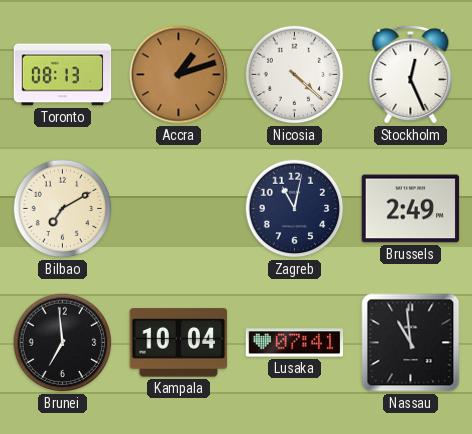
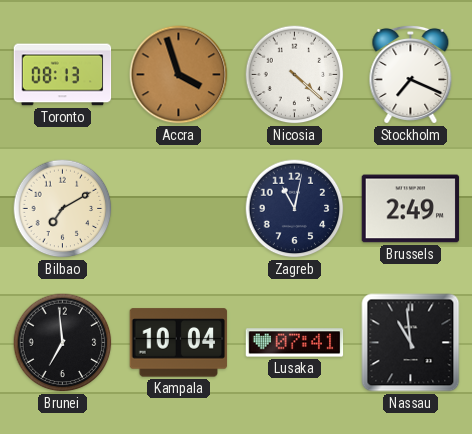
Accra: 1:12 -> 3:57
Stockholm: 12:26 -> 7:19
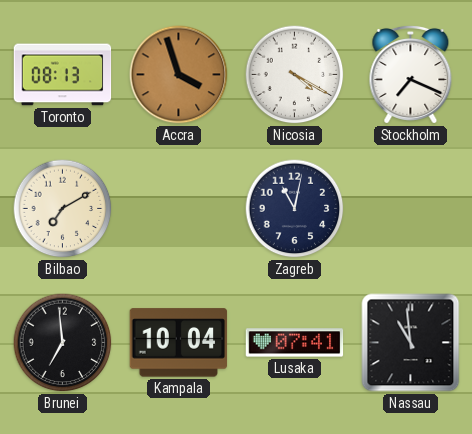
Nicosia: 4:22 -> 4:20
Brussels: 2:49 -> none
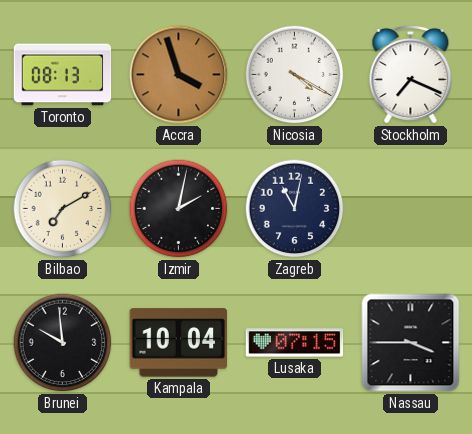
Izmir: none -> 2:02
Brunei: 6:59 -> 9:59
Lusaka: 07:41 -> 07:15
Nassau: 10:59 -> 3:45
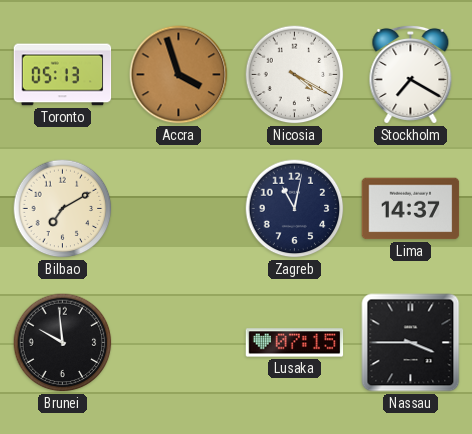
Toronto: 08:13 -> 05:13
Stockholm: 7:19 -> 7:20
Izmir: 2:02 -> none
Lima: none -> 14:37
Kampala: 10:04 -> none
